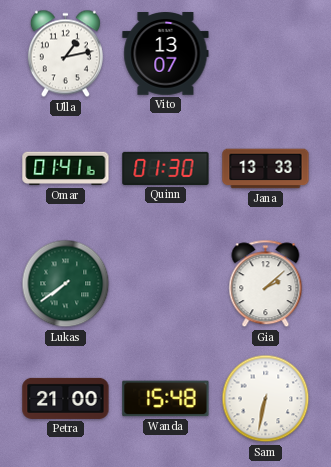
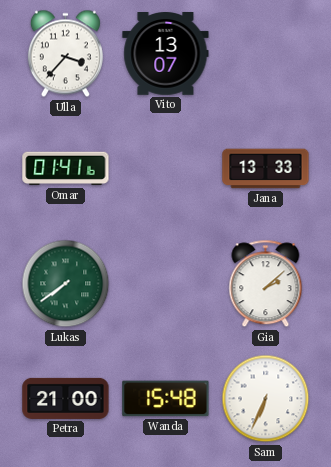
Ulla: 1:13 -> 3:37
Quinn: 01:30 -> none
Sam: 6:32 -> 6:34
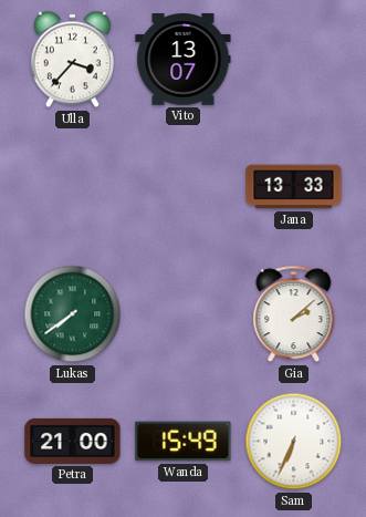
Omar: 01:41 -> none
Wanda: 15:48 -> 15:49
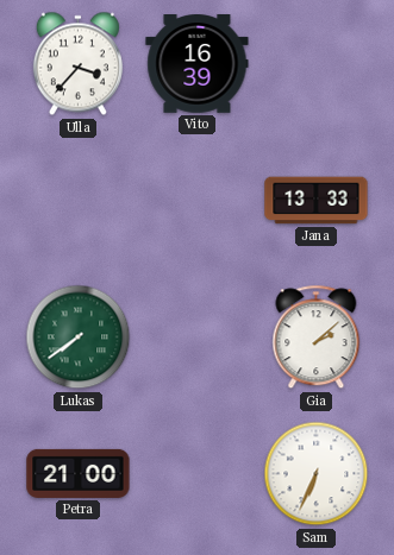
Vito: 13:07 -> 16:39
Wanda: 15:49 -> none
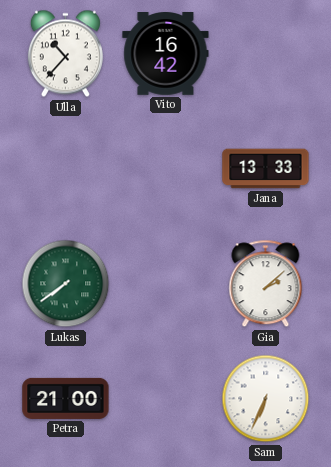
Ulla: 3:37 -> 10:37
Vito: 16:39 -> 16:42
